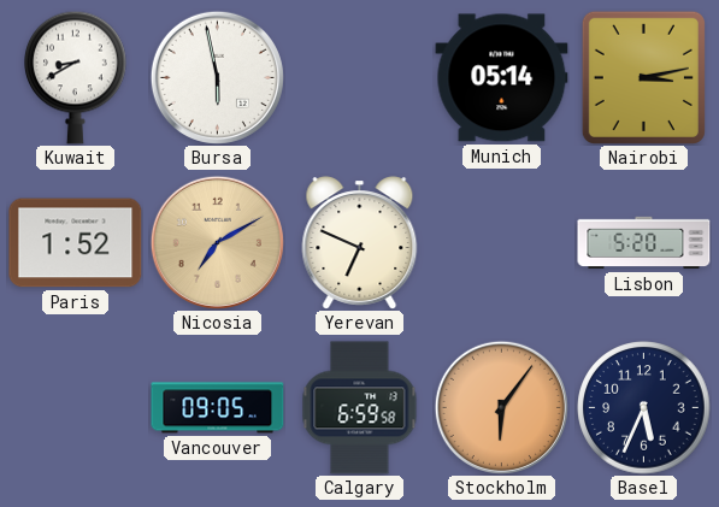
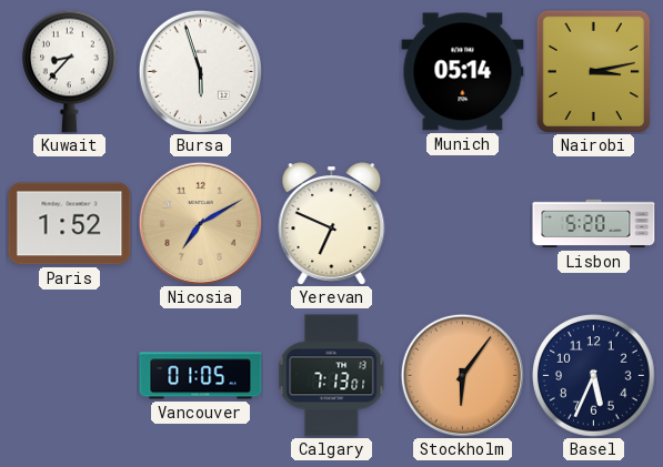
Kuwait: 8:40 -> 8:37
Bursa: 5:58 -> 5:57
Vancouver: 09:05 -> 01:05
Calgary: 6:59 -> 7:13
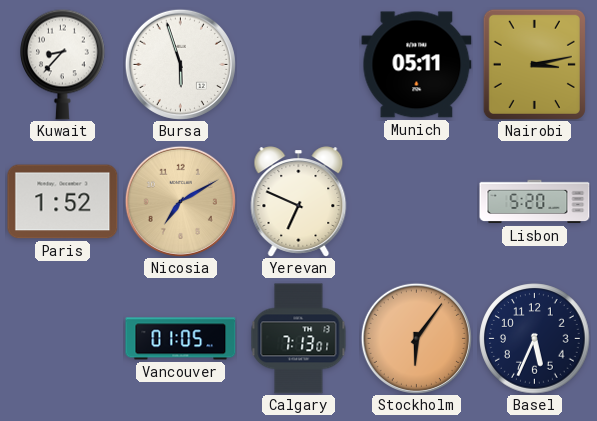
Munich: 05:14 -> 05:11
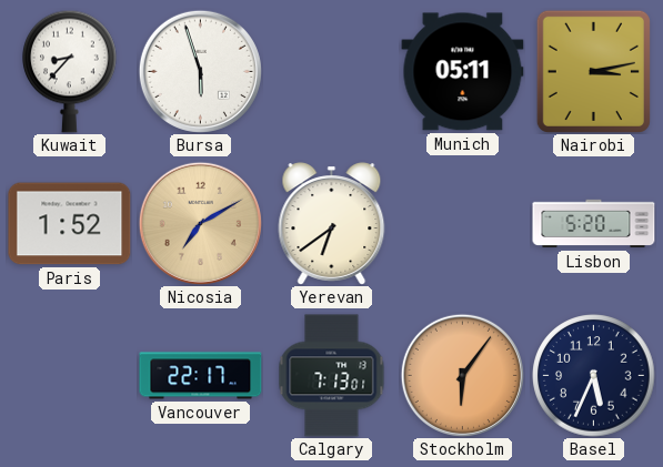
Yerevan: 6:49 -> 6:39
Vancouver: 01:05 -> 22:17
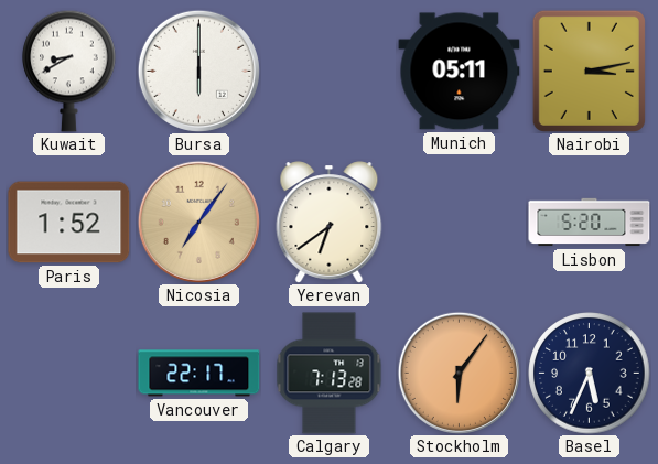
Kuwait: 8:37 -> 8:40
Bursa: 5:57 -> 6:00
Nicosia: 7:10 -> 7:06
Calgary: 7:13:01 -> 7:13:28
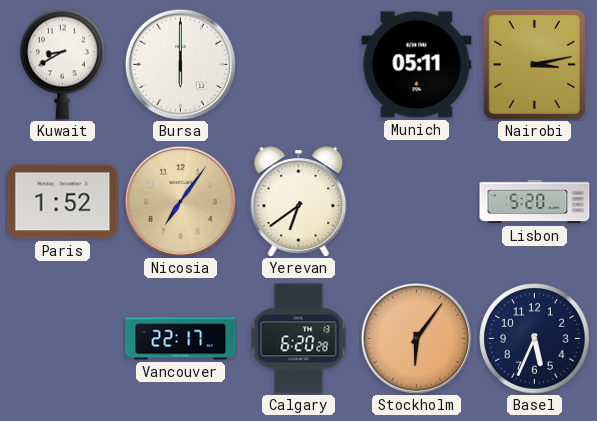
Calgary: 7:13 -> 6:20
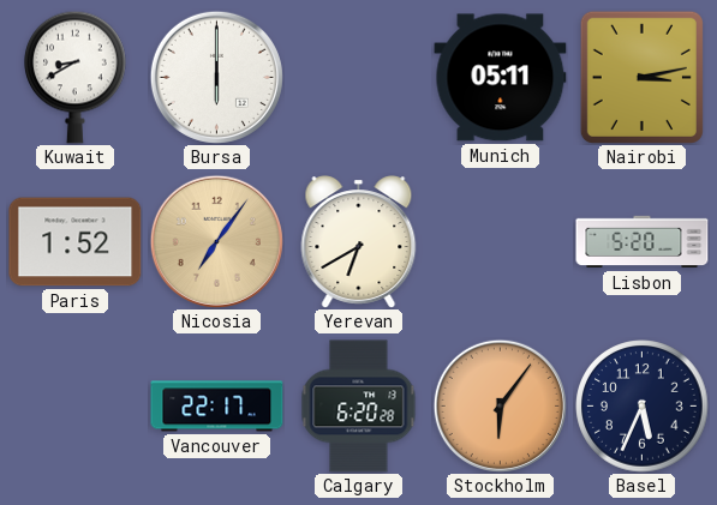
Yerevan: 6:39 -> 6:40
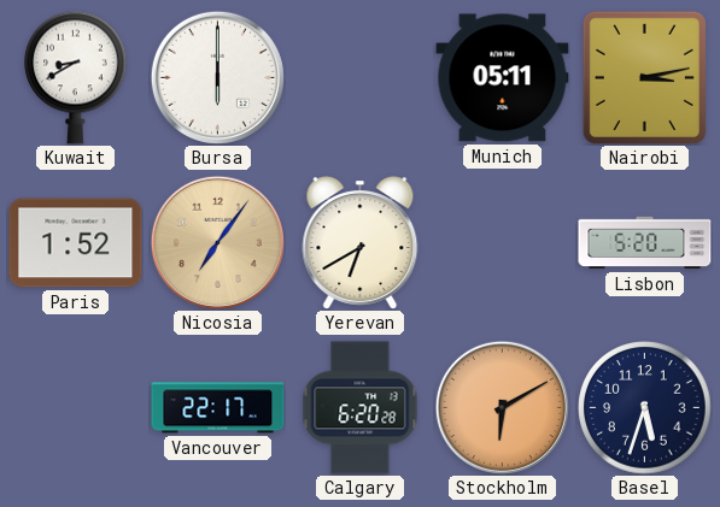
Stockholm: 6:06 -> 6:10
Basel: 5:34 -> 5:33
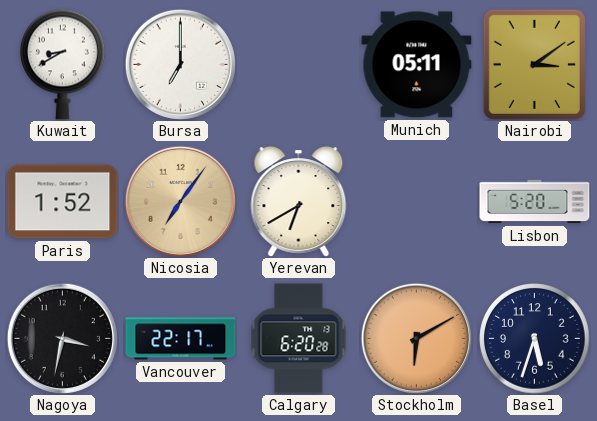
Bursa: 6:00 -> 7:00
Nairobi: 3:13 -> 3:09
Nagoya: none -> 3:32
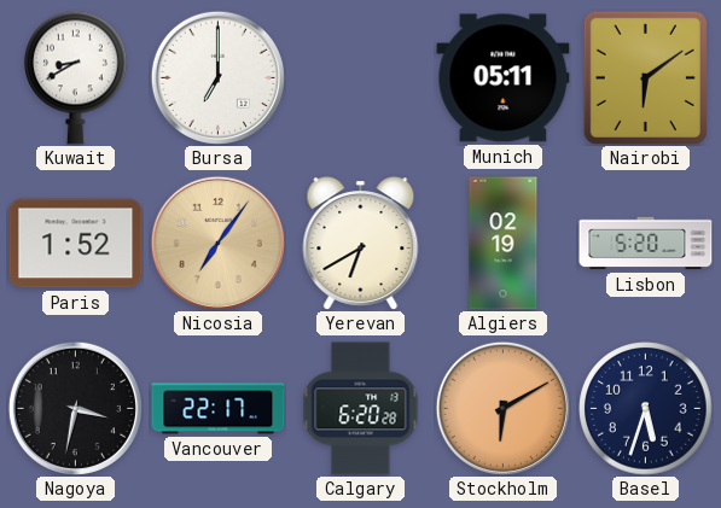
Nairobi: 3:09 -> 6:09
Algiers: none -> 02:19
